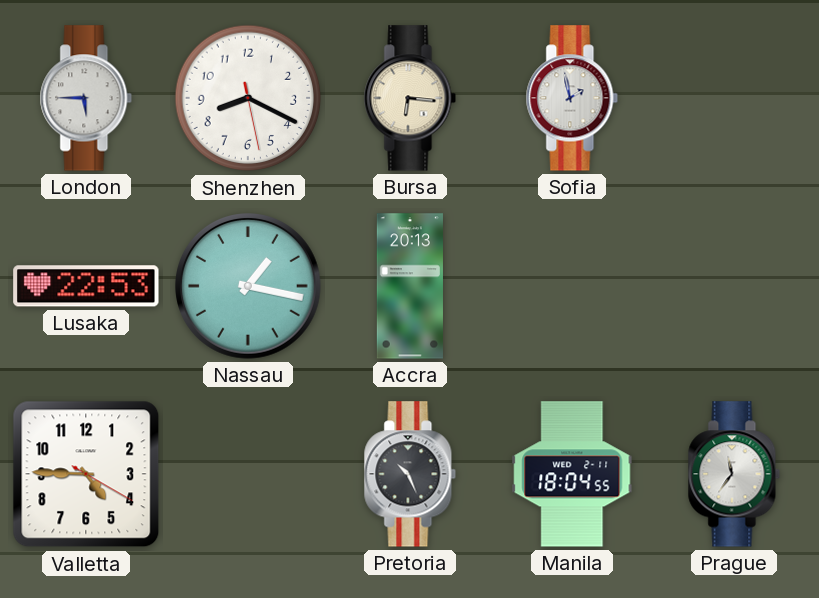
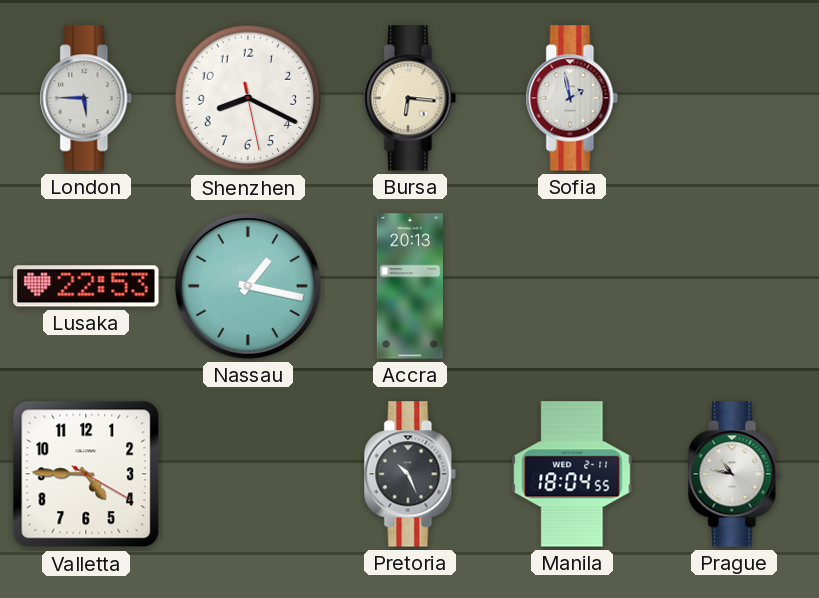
Prague: 11:36 -> 10:47
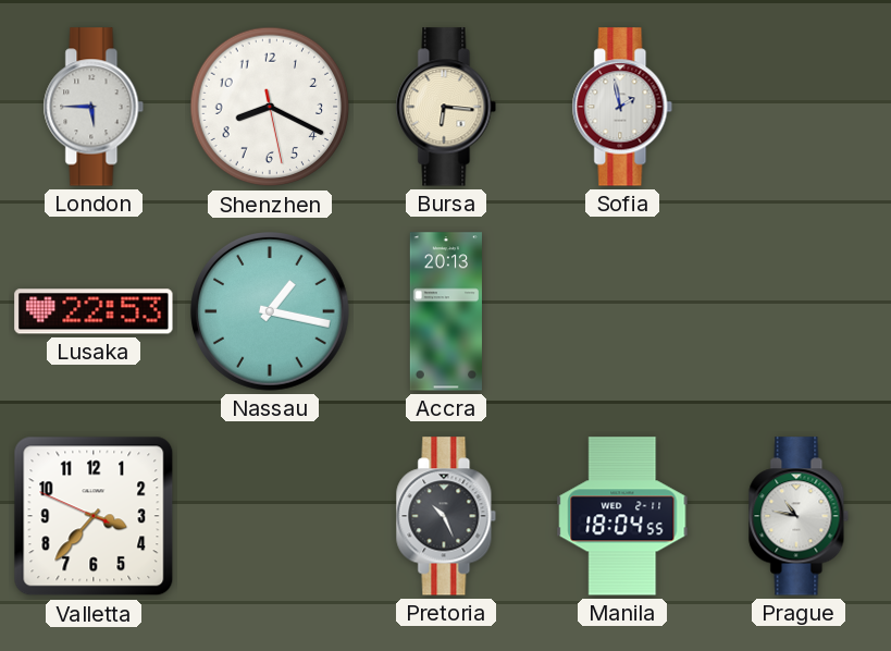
Valletta: 4:45 -> 3:36
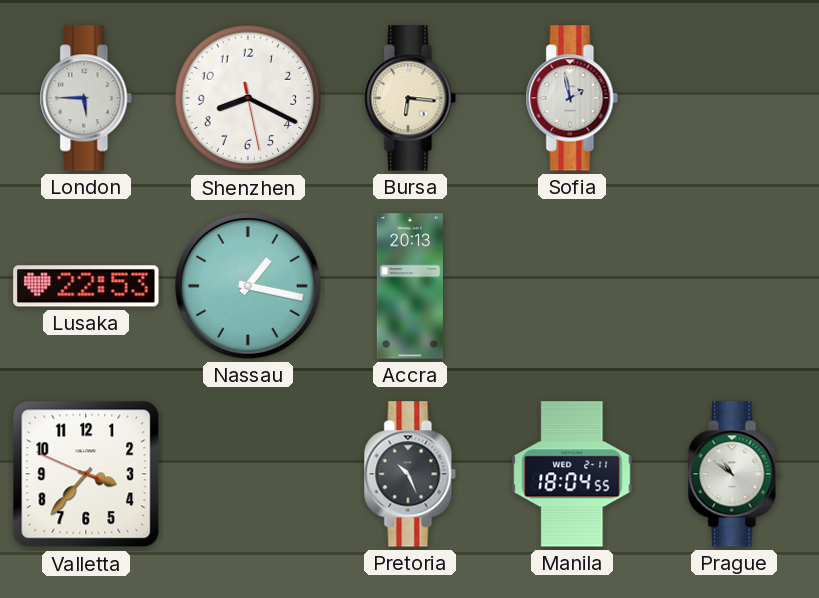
Prague: 10:47 -> 10:51
